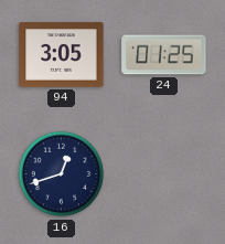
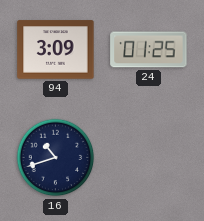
94: 3:05 -> 3:09
16: 12:42 -> 10:42
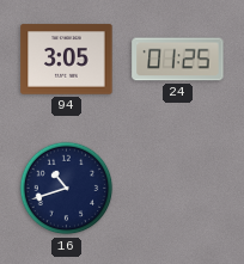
94: 3:09 -> 3:05
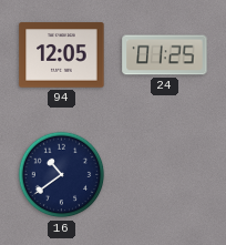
94: 3:05 -> 12:05
16: 10:42 -> 10:39
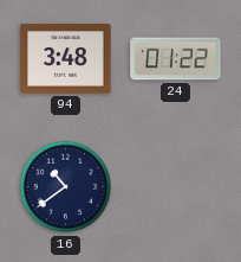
94: 12:05 -> 3:48
24: 01:25 -> 01:22
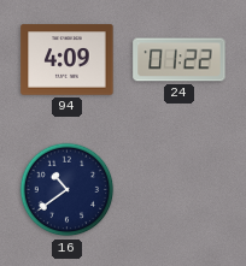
94: 3:48 -> 4:09
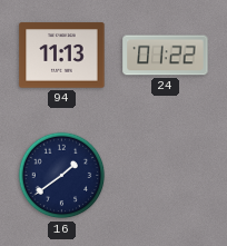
94: 4:09 -> 11:13
16: 10:39 -> 1:39
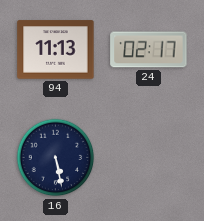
24: 01:22 -> 02:17
16: 1:39 -> 5:28
